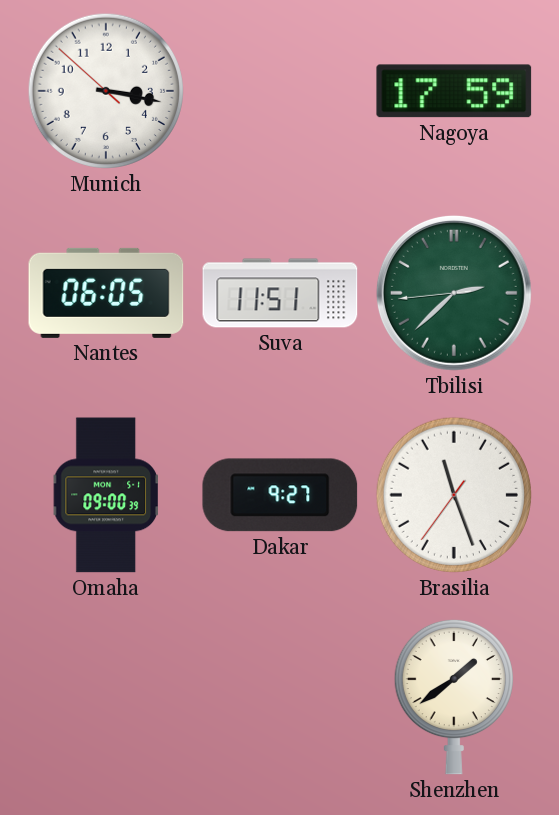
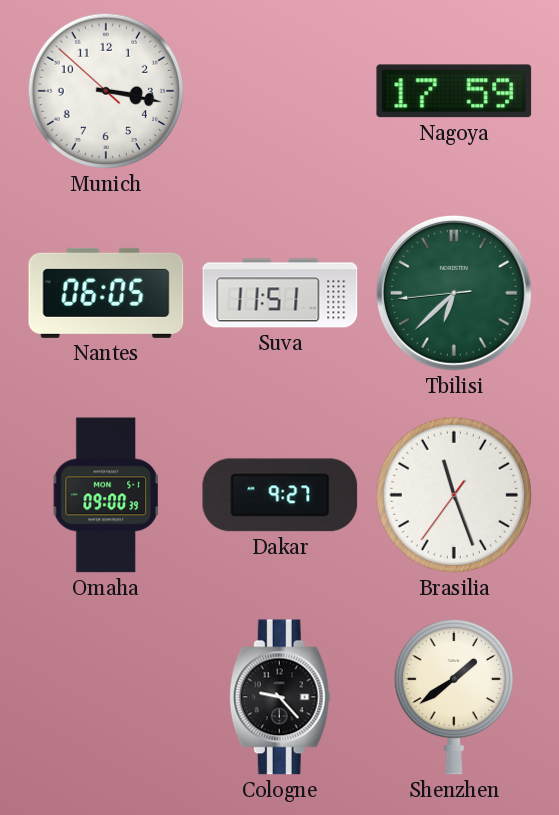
Tbilisi: 2:37 -> 6:37
Cologne: none -> 9:23
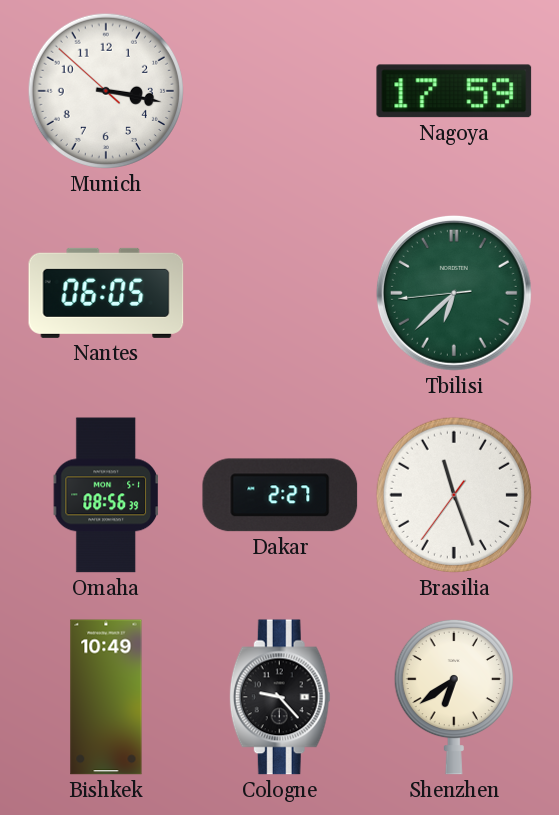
Suva: 11:51 -> none
Omaha: 09:00 -> 08:56
Dakar: 9:27 -> 2:27
Bishkek: none -> 10:49
Shenzhen: 1:39 -> 6:39
